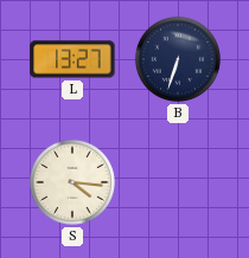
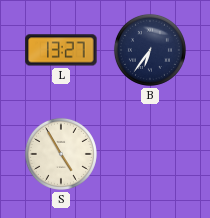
B: 6:33 -> 6:36
S: 4:16 -> 4:55
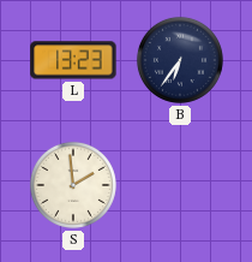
L: 13:27 -> 13:23
S: 4:55 -> 1:59
